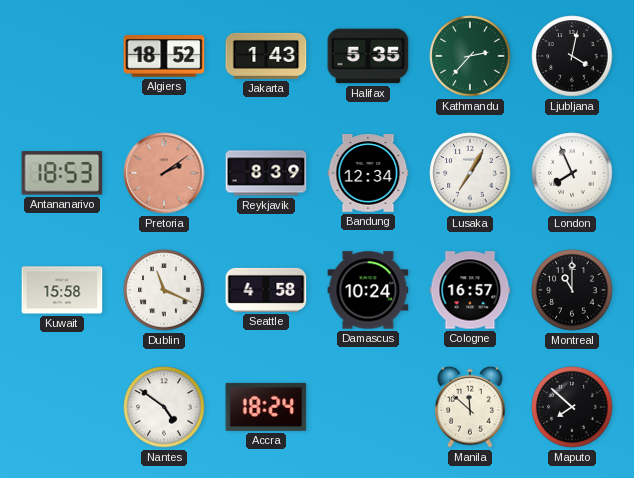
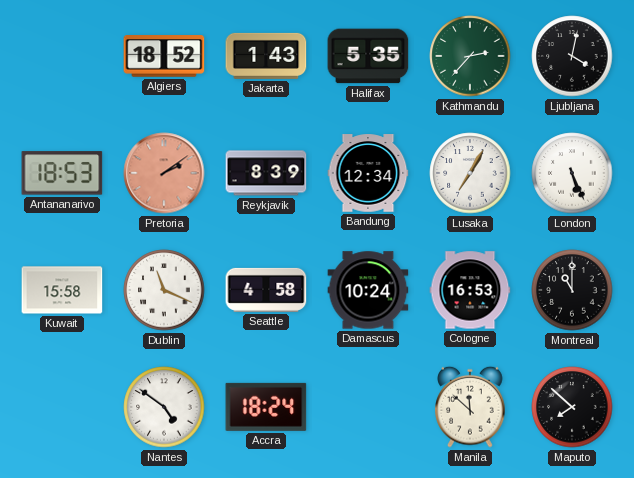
London: 7:56 -> 5:26
Cologne: 16:57 -> 16:53
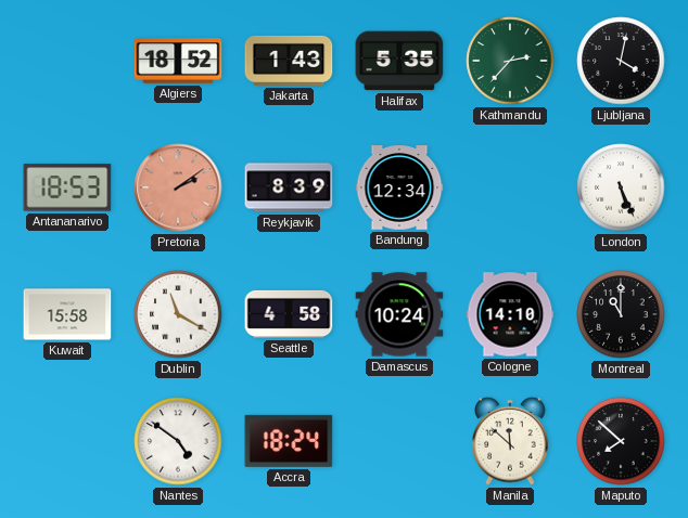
Lusaka: 7:05 -> none
Dublin: 11:19 -> 11:20
Cologne: 16:53 -> 14:10
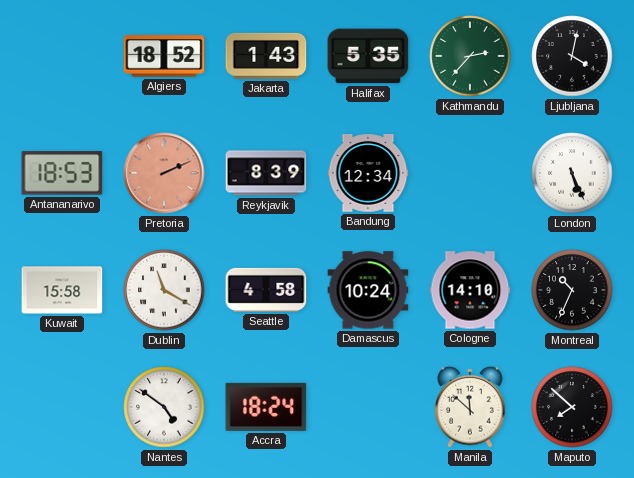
Pretoria: 2:09 -> 2:11
Montreal: 11:00 -> 10:34
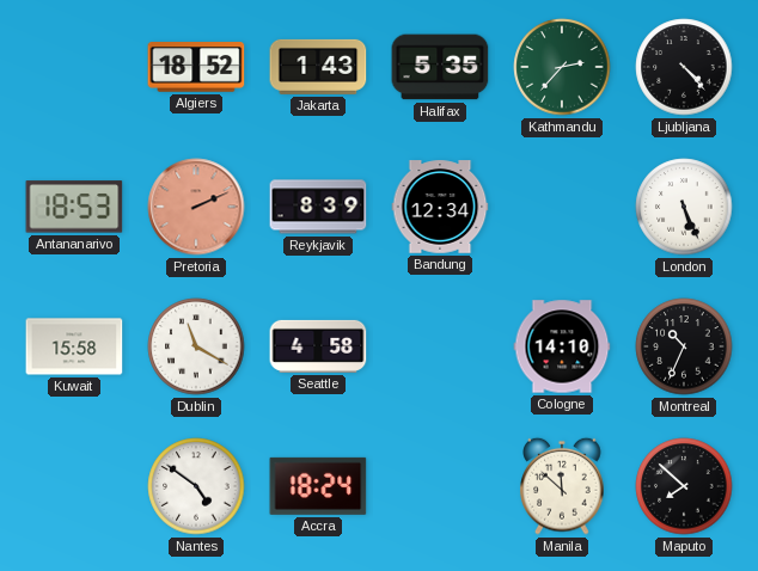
Ljubljana: 4:02 -> 4:23
Damascus: 10:24 -> none
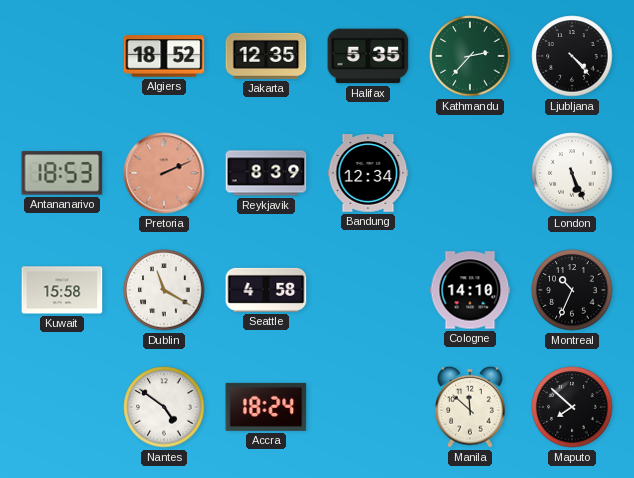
Jakarta: 1:43 -> 12:35
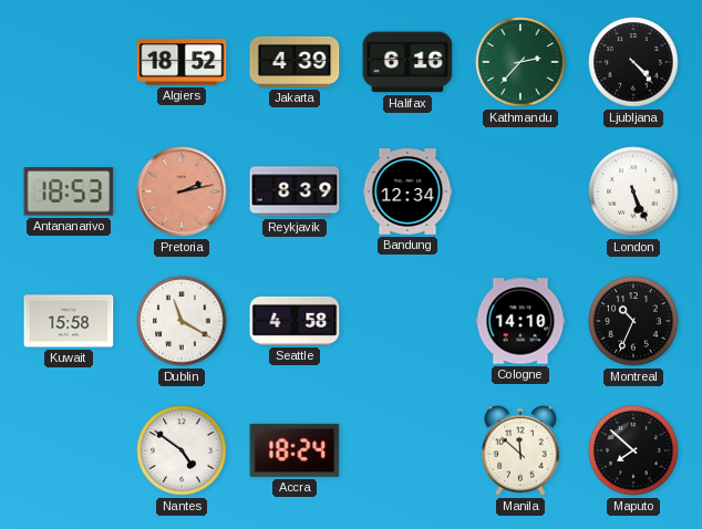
Jakarta: 12:35 -> 4:39
Halifax: 5:35 -> 6:16
Pretoria: 2:11 -> 2:13
